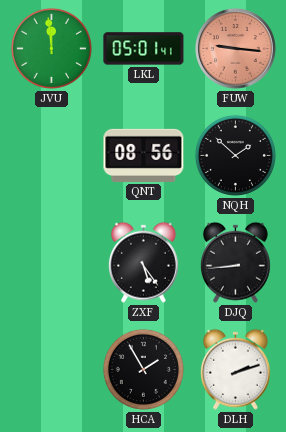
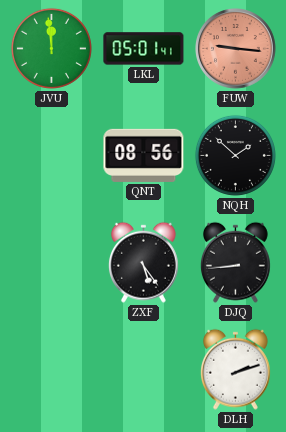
HCA: 1:55 -> none
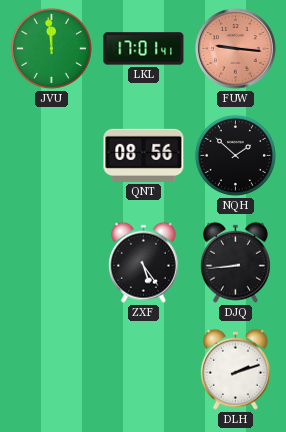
LKL: 05:01 -> 17:01
